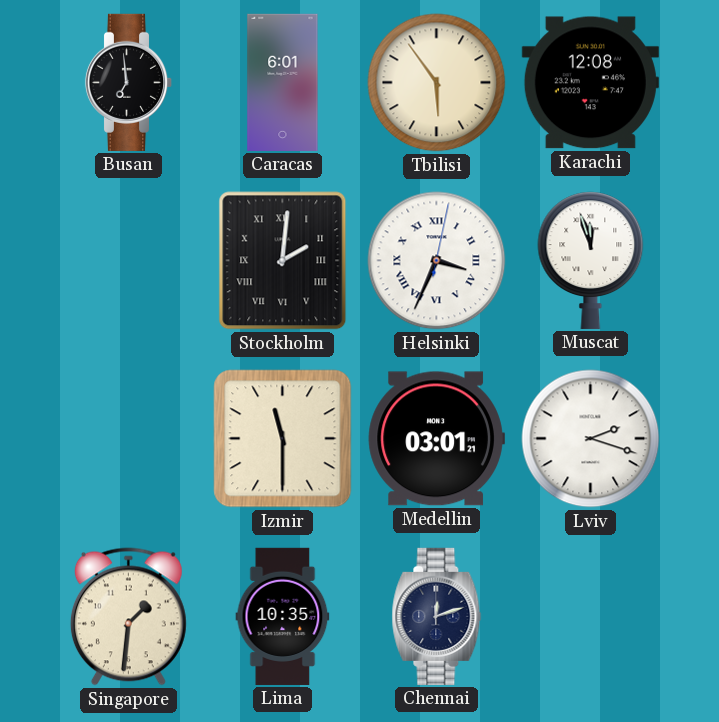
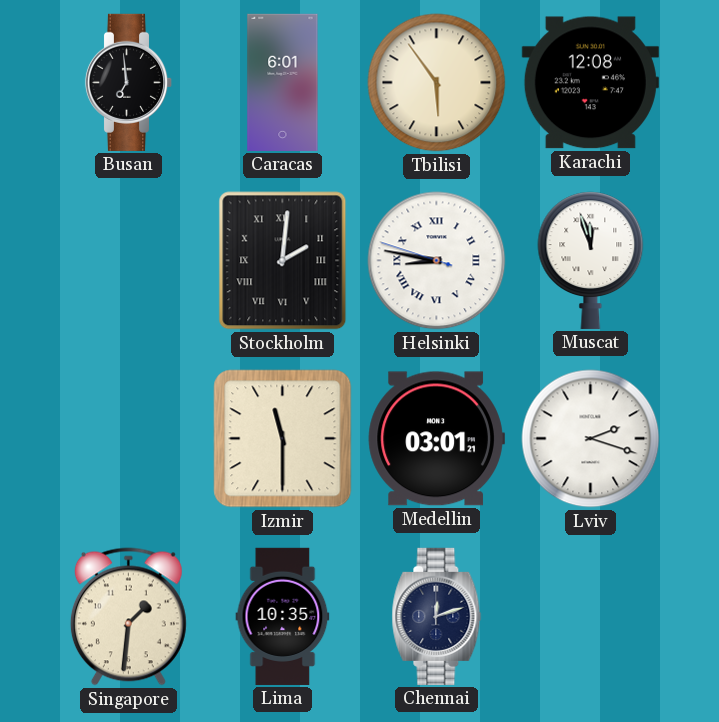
Helsinki: 3:34 -> 8:46
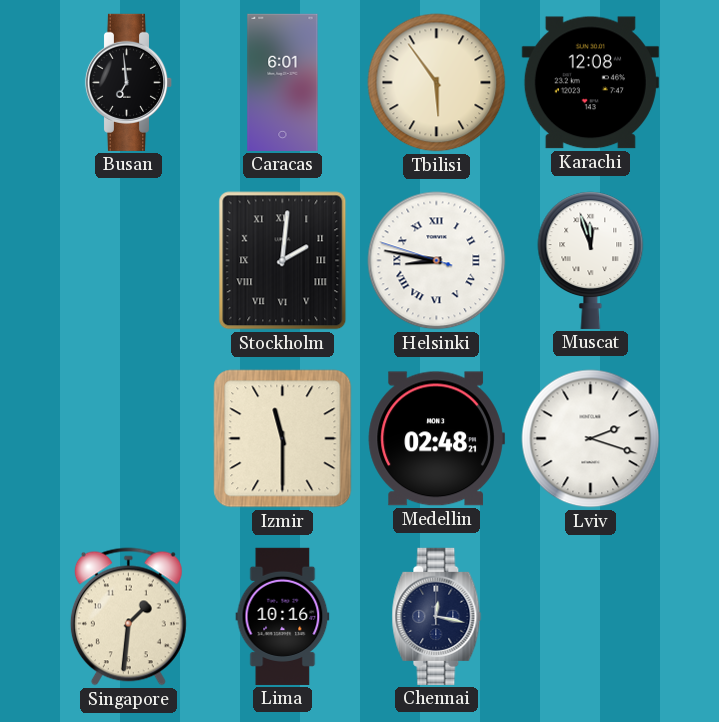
Medellin: 03:01 -> 02:48
Lima: 10:35 -> 10:16
Chennai: 12:12 -> 12:17
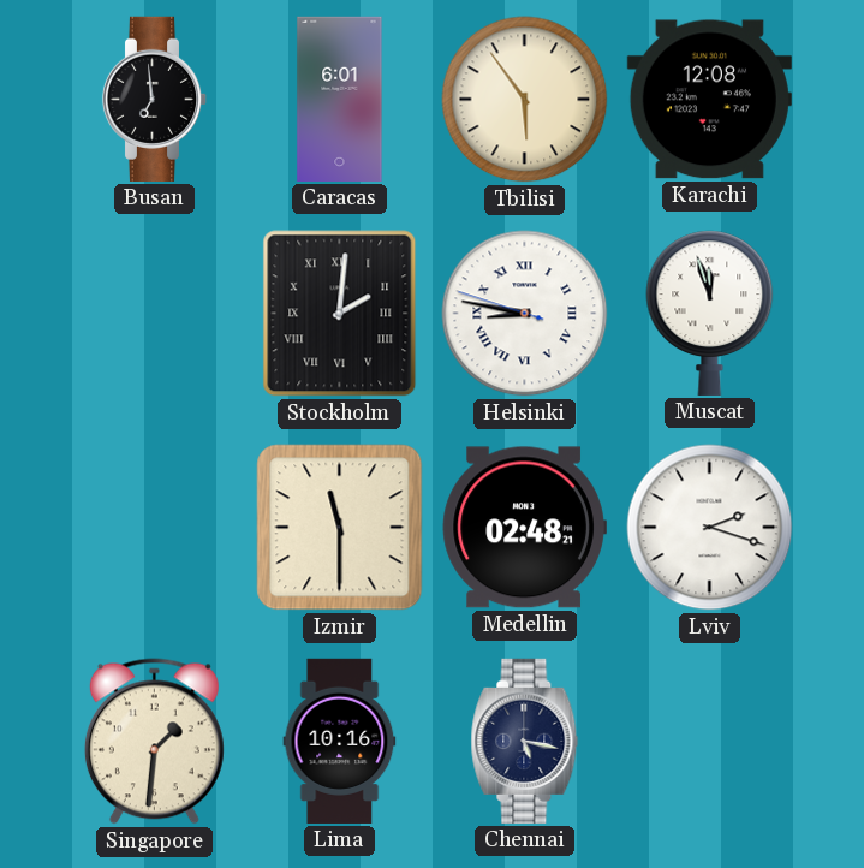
Chennai: 12:17 -> 5:17
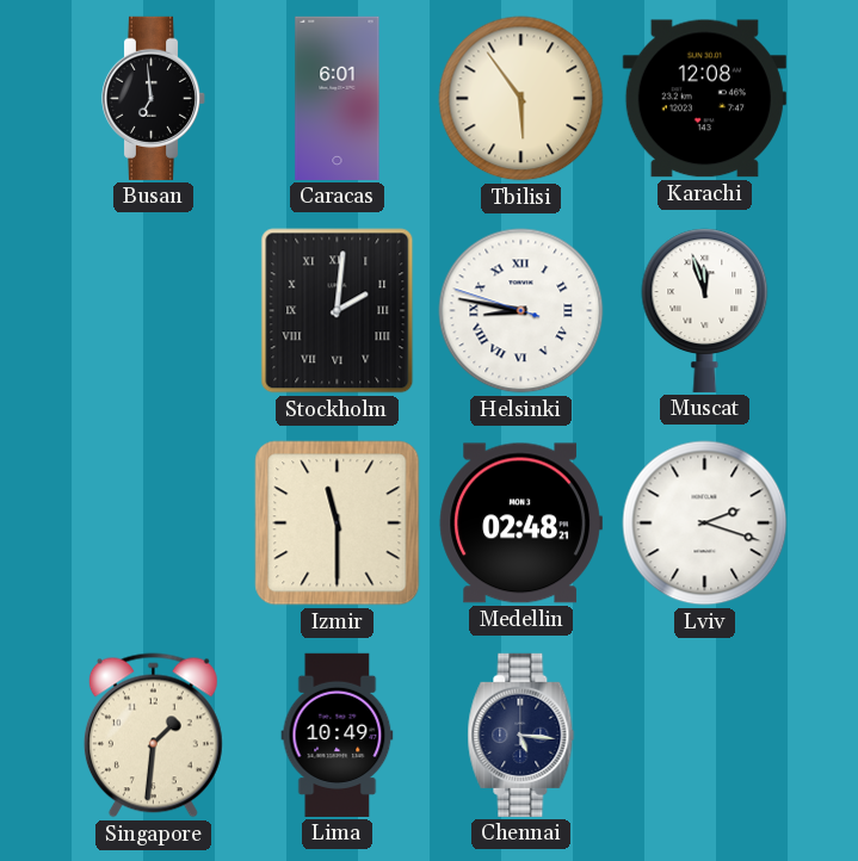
Lima: 10:16 -> 10:49
Chennai: 5:17 -> 5:16
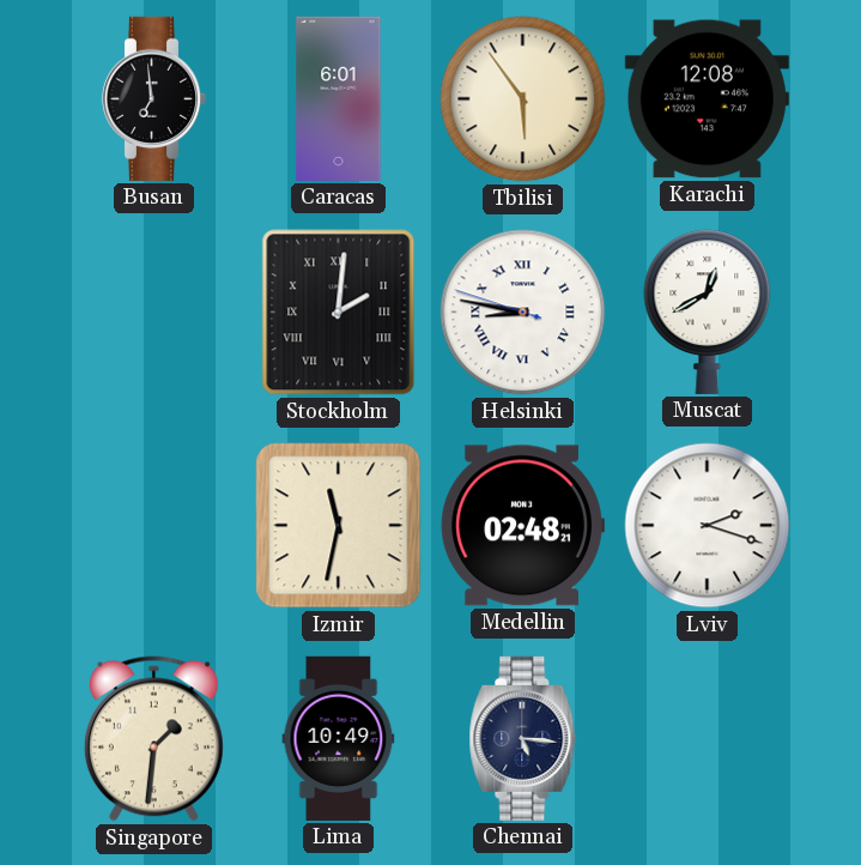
Muscat: 11:57 -> 12:40
Izmir: 11:30 -> 11:32
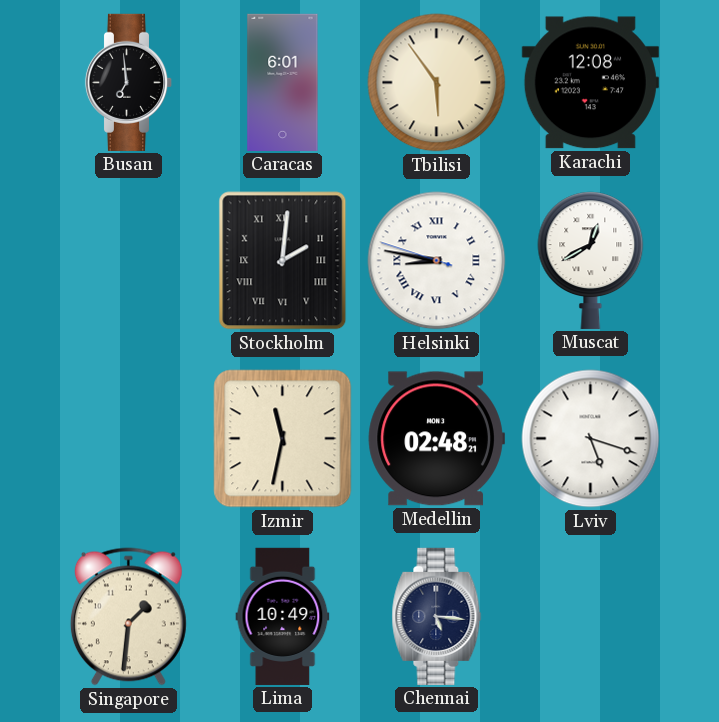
Lviv: 2:18 -> 5:18
